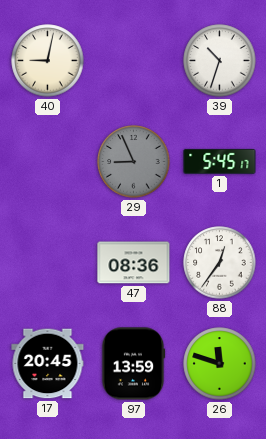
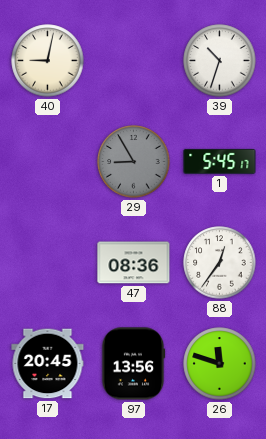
29: 8:56 -> 8:55
97: 13:59 -> 13:56
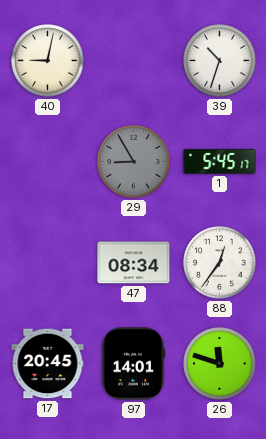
47: 08:36 -> 08:34
97: 13:56 -> 14:01
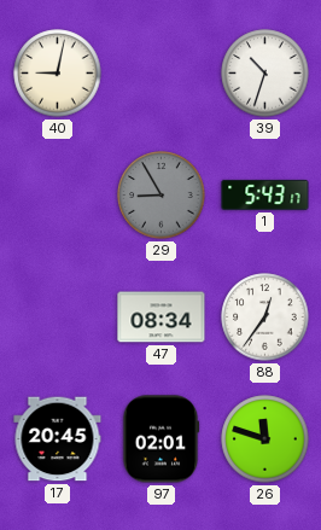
1: 5:45 -> 5:43
97: 14:01 -> 02:01
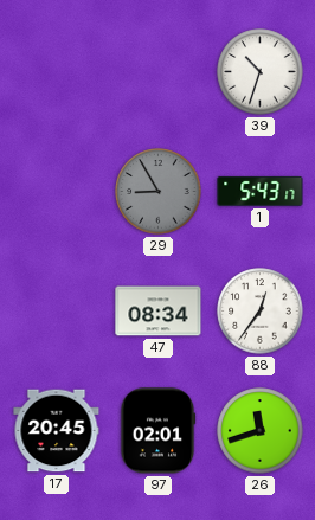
40: 9:02 -> none
26: 11:48 -> 11:42
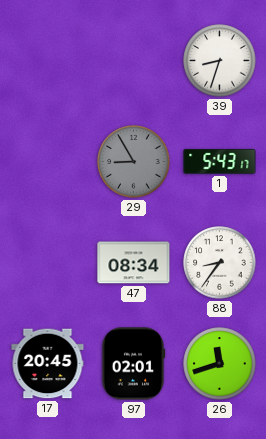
39: 10:33 -> 8:33
88: 12:36 -> 8:36
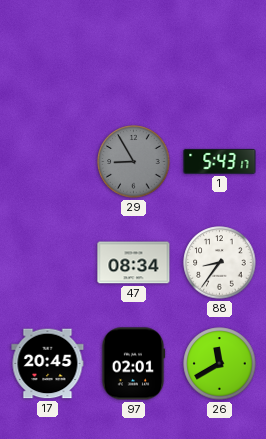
39: 8:33 -> none
26: 11:42 -> 11:40
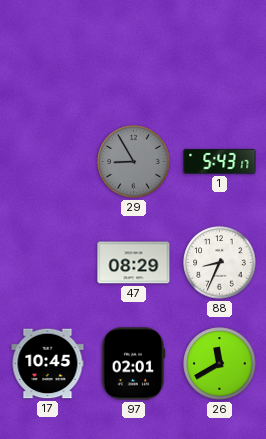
47: 08:34 -> 08:29
88: 8:36 -> 8:34
17: 20:45 -> 10:45
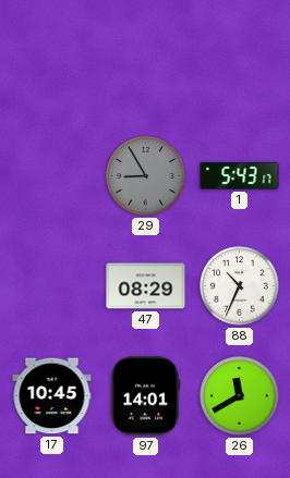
88: 8:34 -> 10:34
97: 02:01 -> 14:01
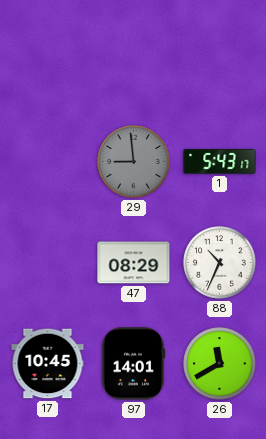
29: 8:55 -> 8:59
